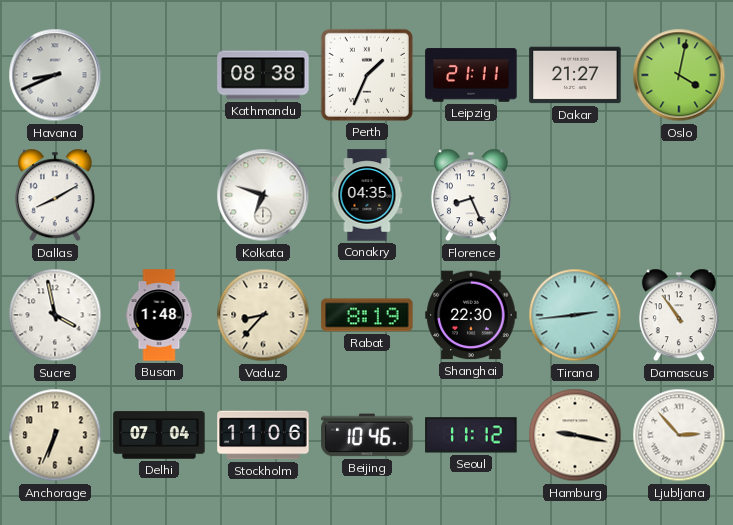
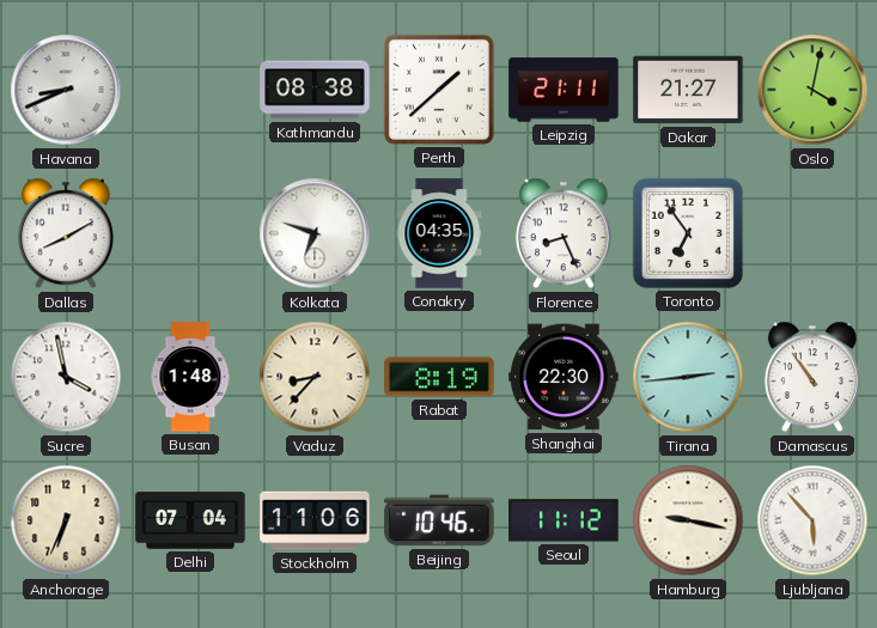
Perth: 1:34 -> 1:38
Toronto: none -> 6:54
Ljubljana: 2:53 -> 5:53
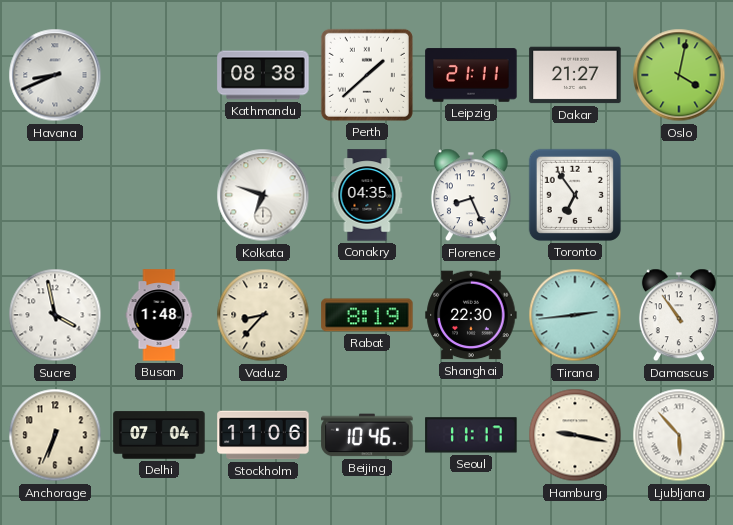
Dallas: 8:10 -> none
Seoul: 11:12 -> 11:17
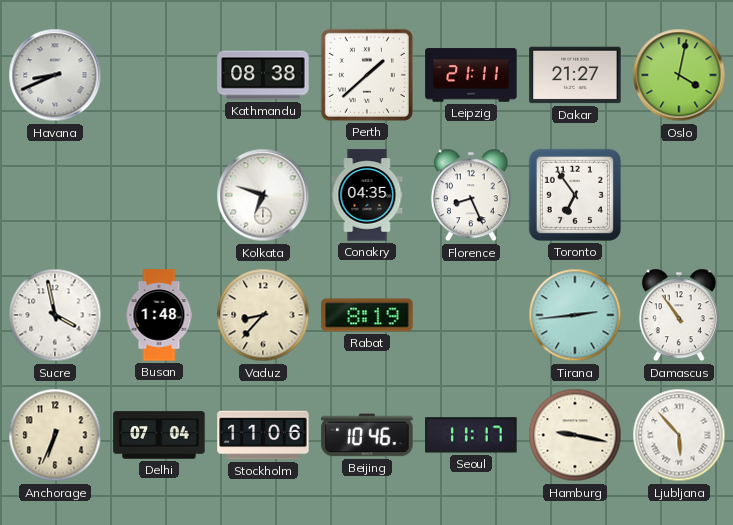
Shanghai: 22:30 -> none
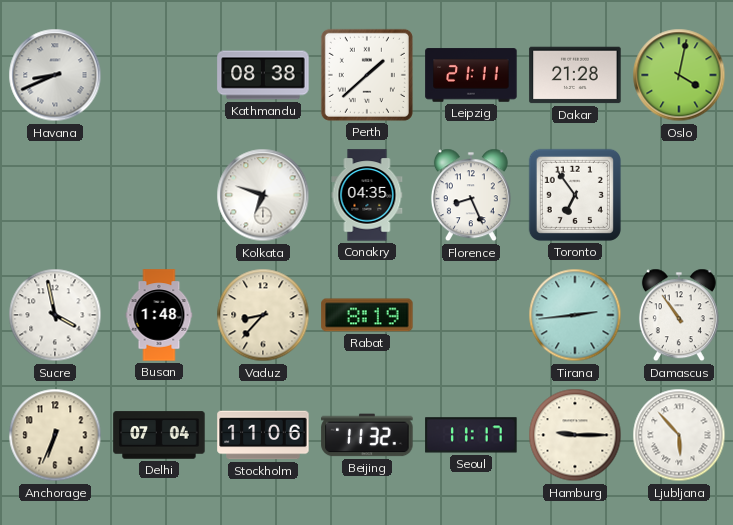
Dakar: 21:27 -> 21:28
Beijing: 10:46 -> 11:32
Hamburg: 9:17 -> 9:15
